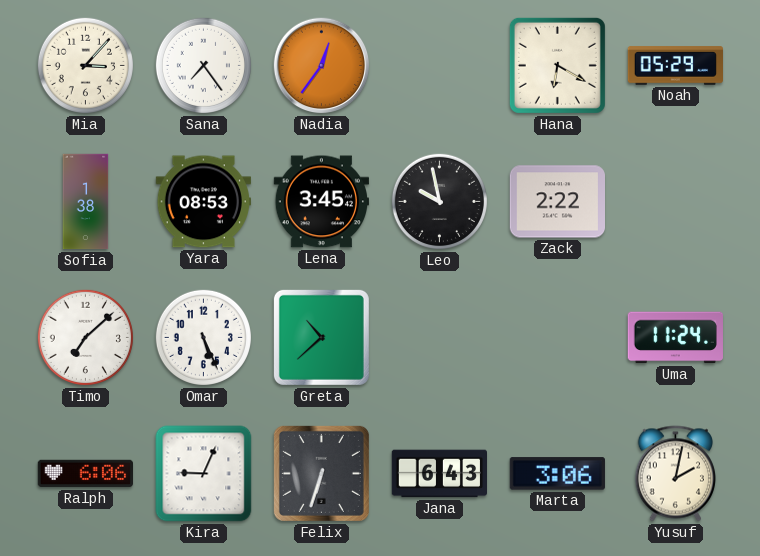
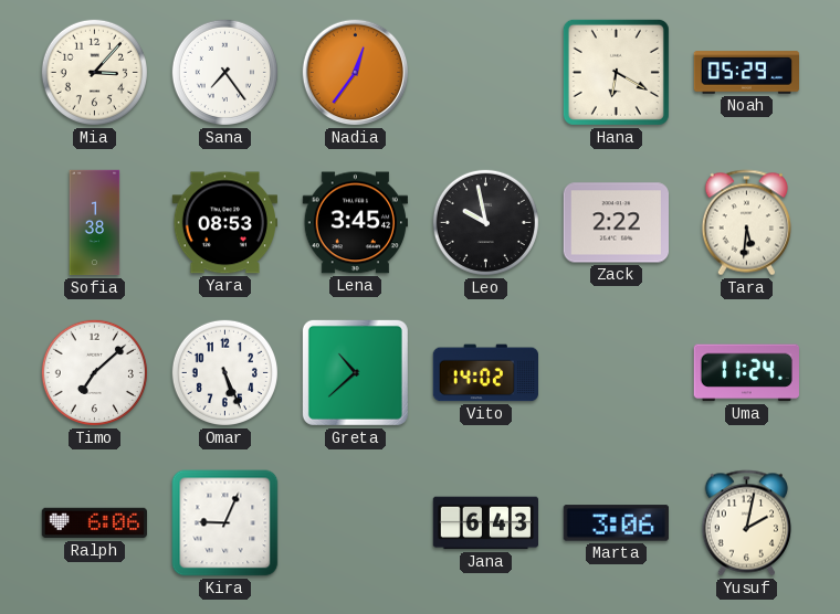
Tara: none -> 5:31
Vito: none -> 14:02
Felix: 6:33 -> none
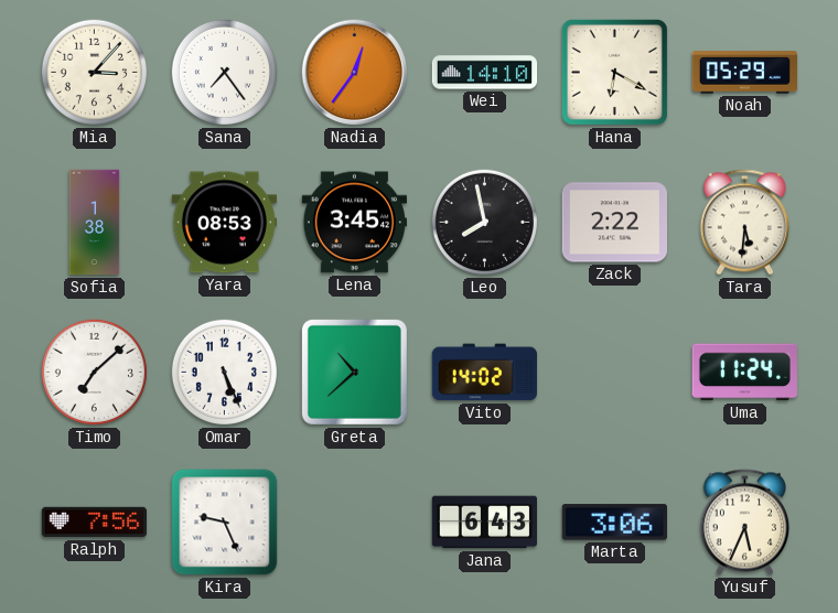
Wei: none -> 14:10
Leo: 9:58 -> 7:58
Ralph: 6:06 -> 7:56
Kira: 9:04 -> 9:26
Yusuf: 2:02 -> 5:34
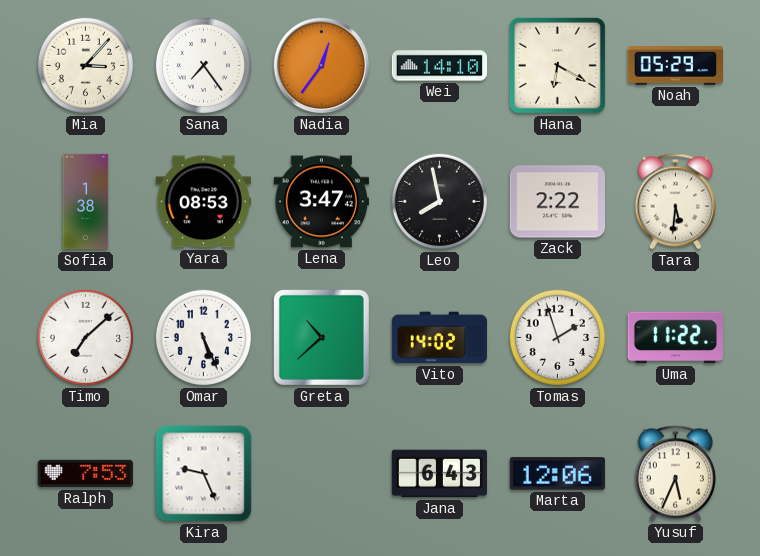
Lena: 3:45 -> 3:47
Tomas: none -> 1:57
Uma: 11:24 -> 11:22
Ralph: 7:56 -> 7:53
Marta: 3:06 -> 12:06
